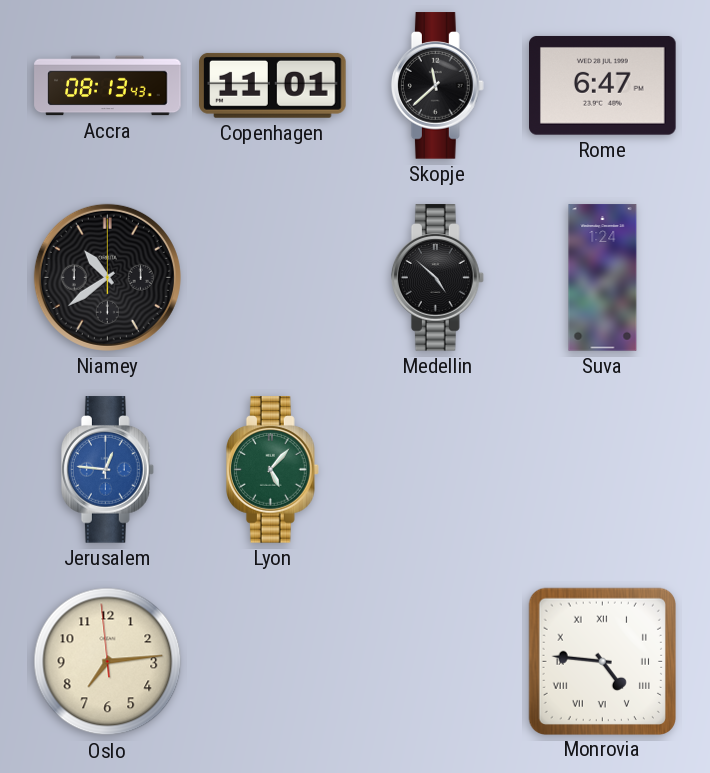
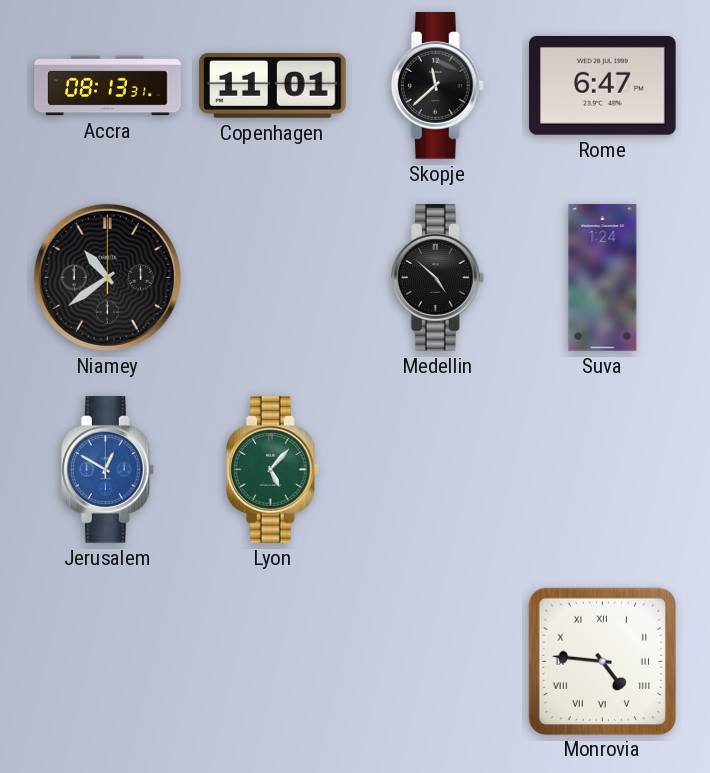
Accra: 08:13:43 -> 08:13:31
Jerusalem: 12:46 -> 12:50
Oslo: 7:13 -> none
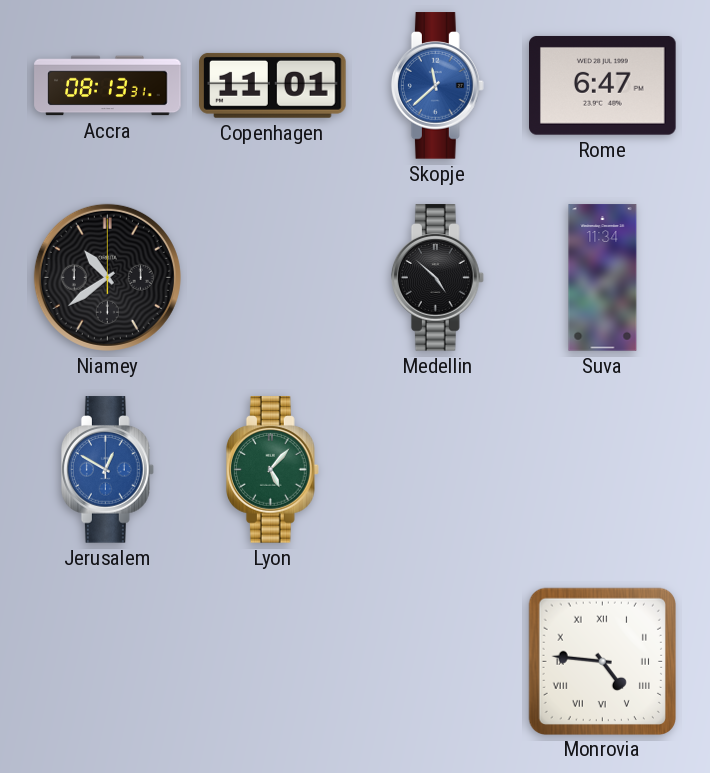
Skopje dial: black -> blue
Suva: 1:24 -> 11:34
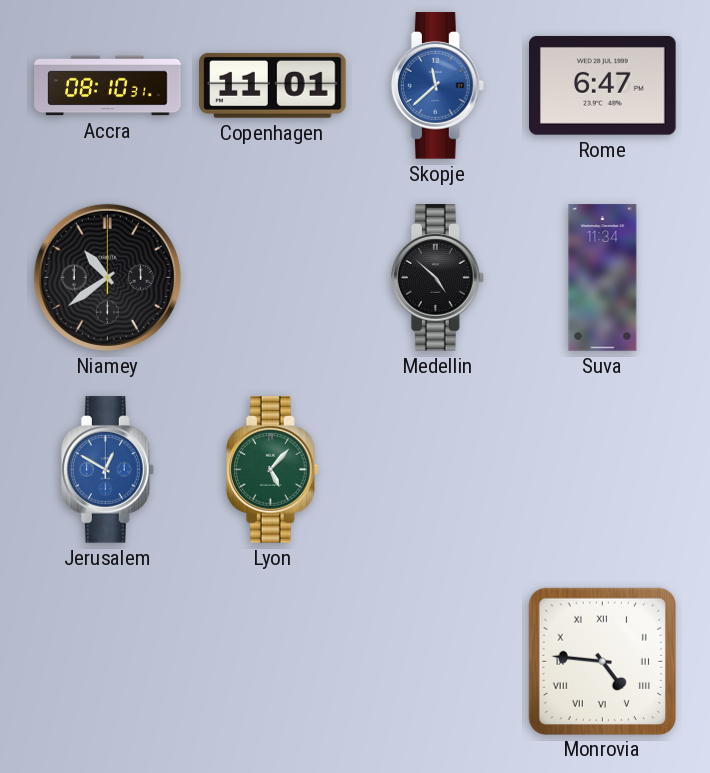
Accra: 08:13 -> 08:10
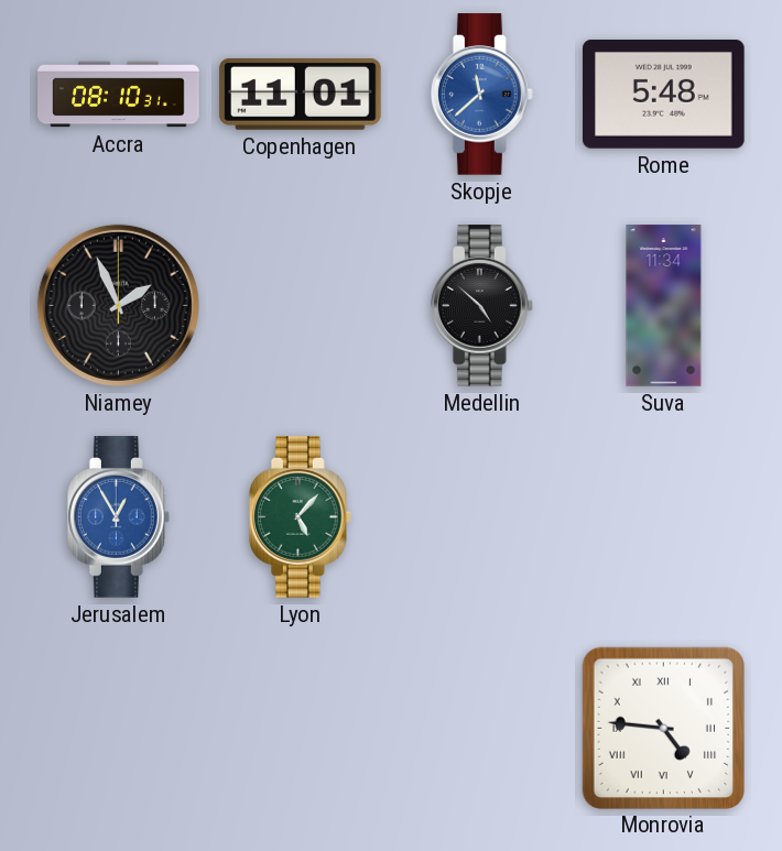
Rome: 6:47 -> 5:48
Niamey: 10:39 -> 1:56
Jerusalem: 12:50 -> 12:55
